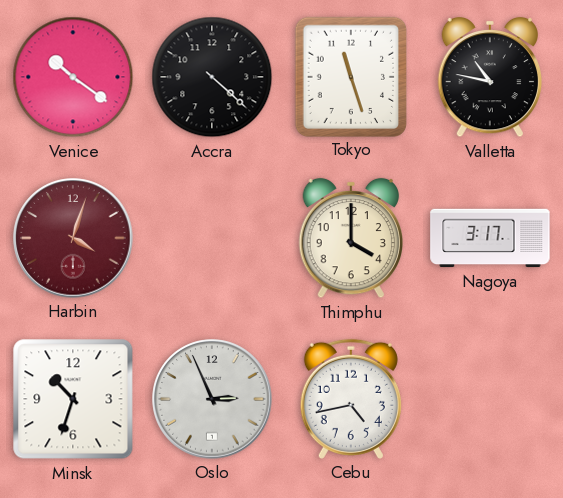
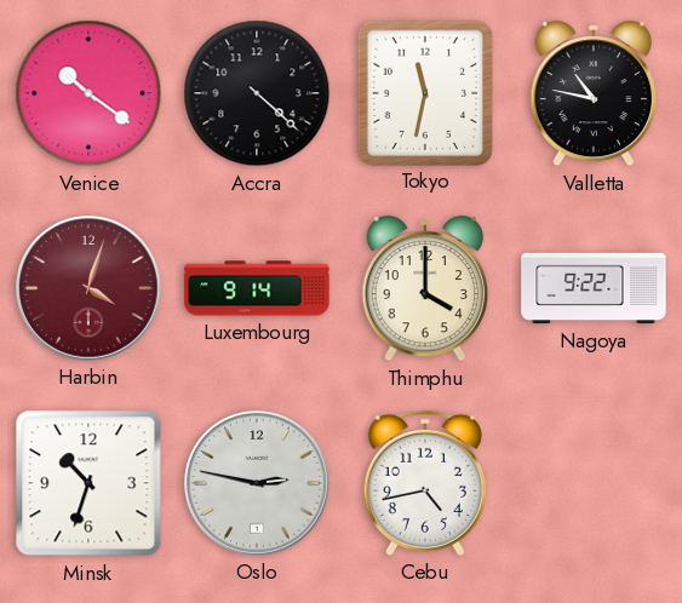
Tokyo: 11:27 -> 11:32
Luxembourg: none -> 9:14
Nagoya: 3:17 -> 9:22
Oslo: 2:56 -> 2:47
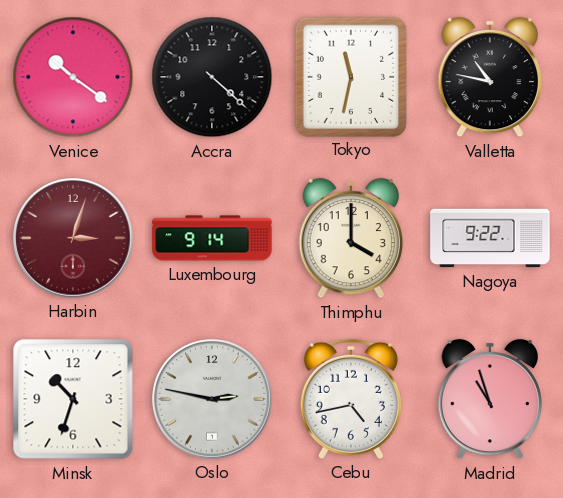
Harbin: 4:03 -> 3:03
Madrid: none -> 10:57
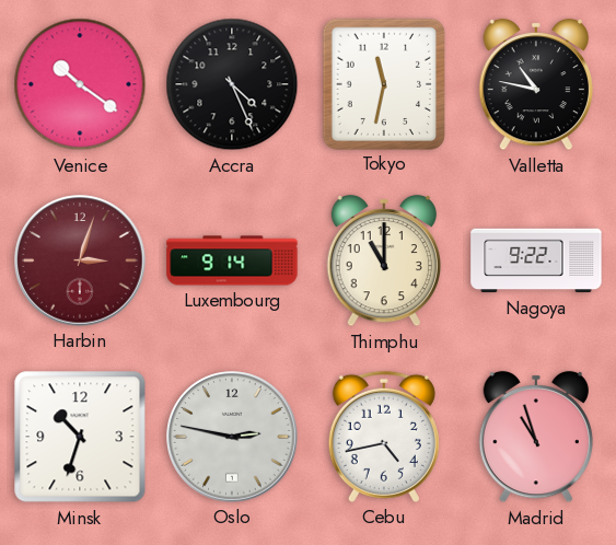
Accra: 4:22 -> 4:26
Thimphu: 4:00 -> 11:00
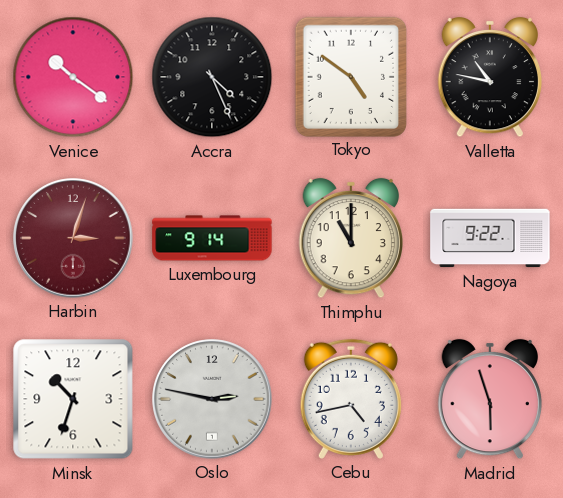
Tokyo: 11:32 -> 4:51
Madrid: 10:57 -> 5:57
